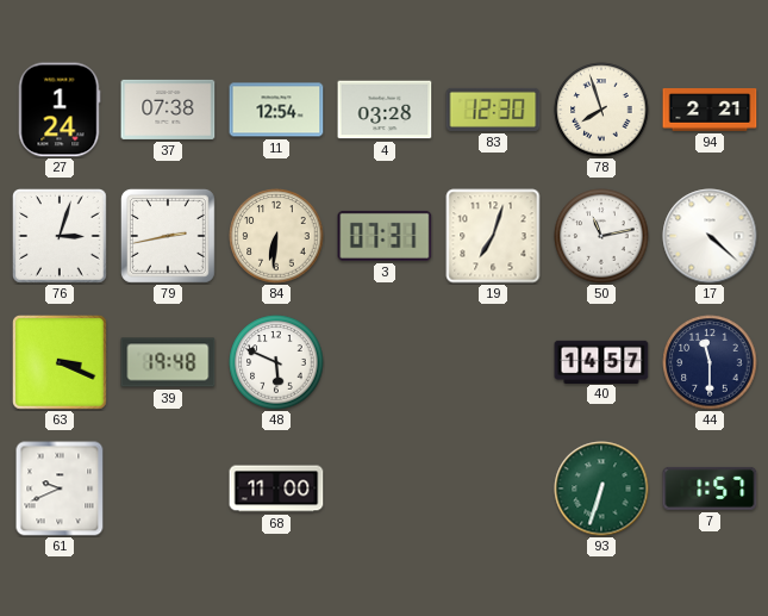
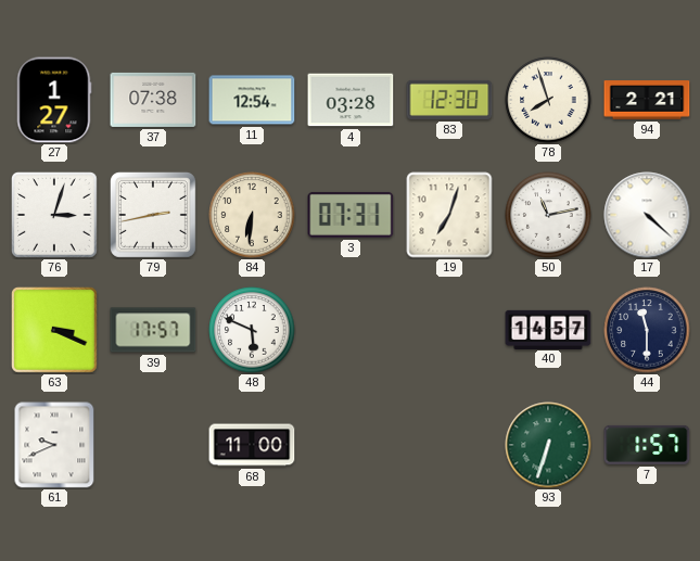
27: 1:24 -> 1:27
39: 19:48 -> 17:57
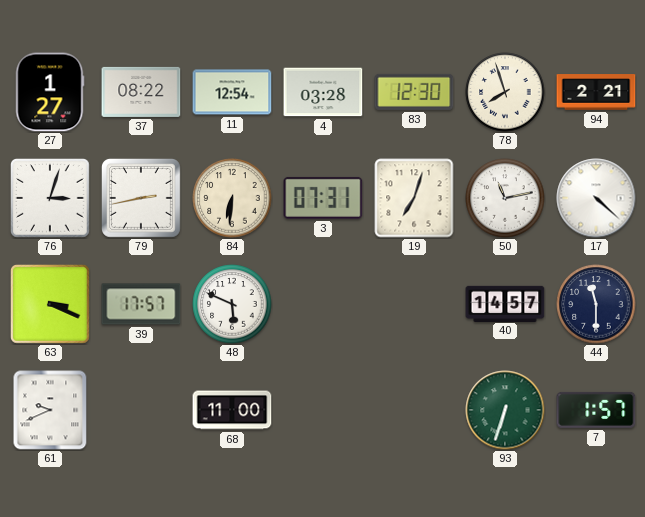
37: 07:38 -> 08:22
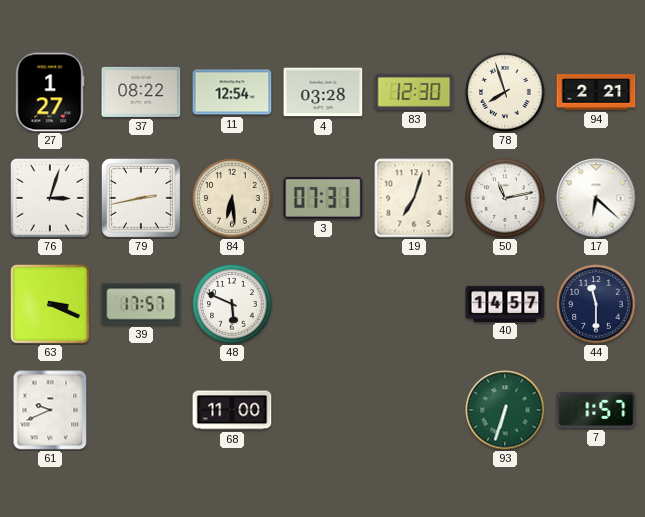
84: 6:31 -> 6:29
17: 4:22 -> 6:22
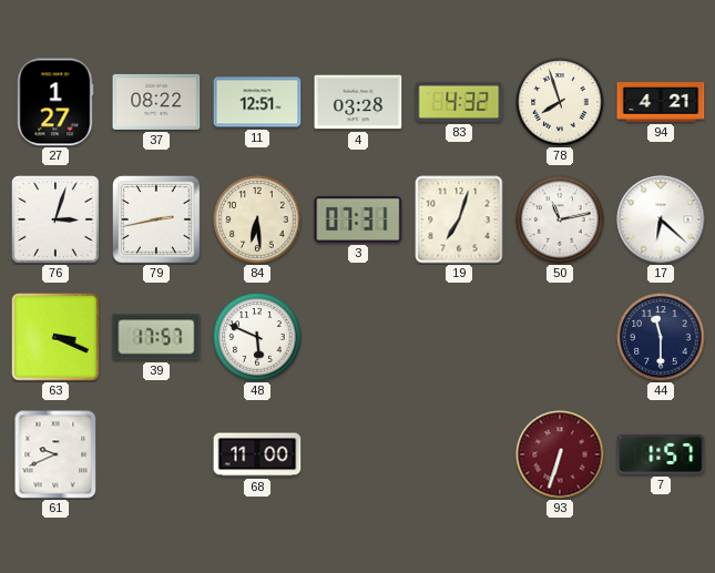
11: 12:54 -> 12:51
83: 12:30 -> 4:32
94: 2:21 -> 4:21
40: 14:57 -> none
93 dial: green -> burgundy
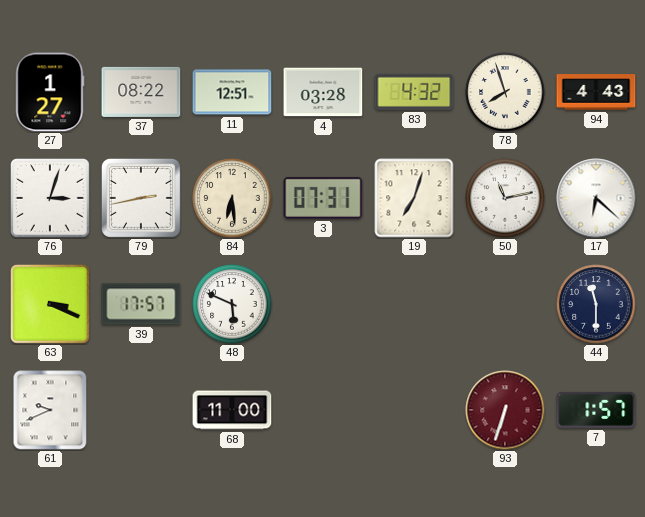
94: 4:21 -> 4:43
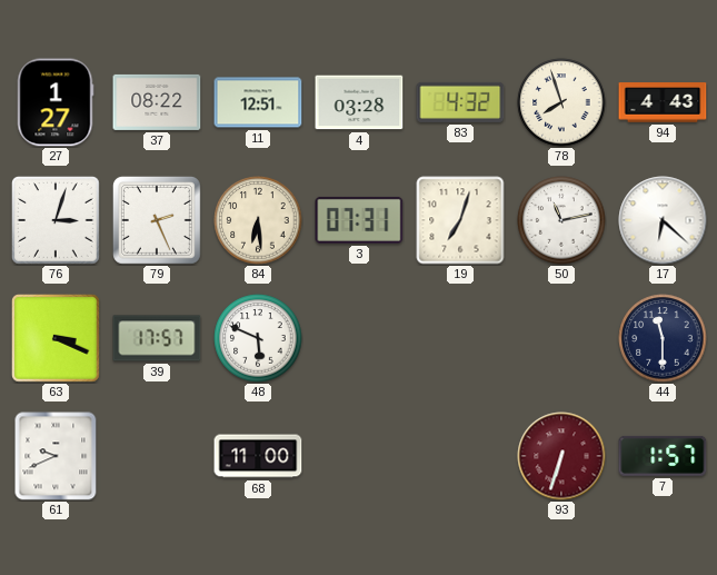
79: 2:43 -> 2:26
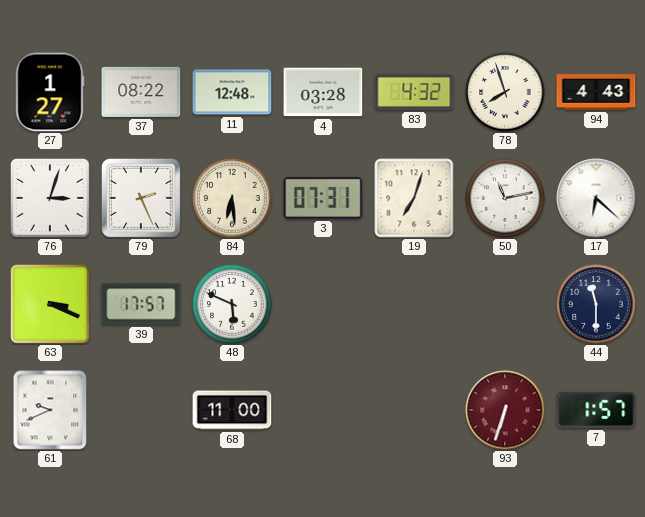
11: 12:51 -> 12:48
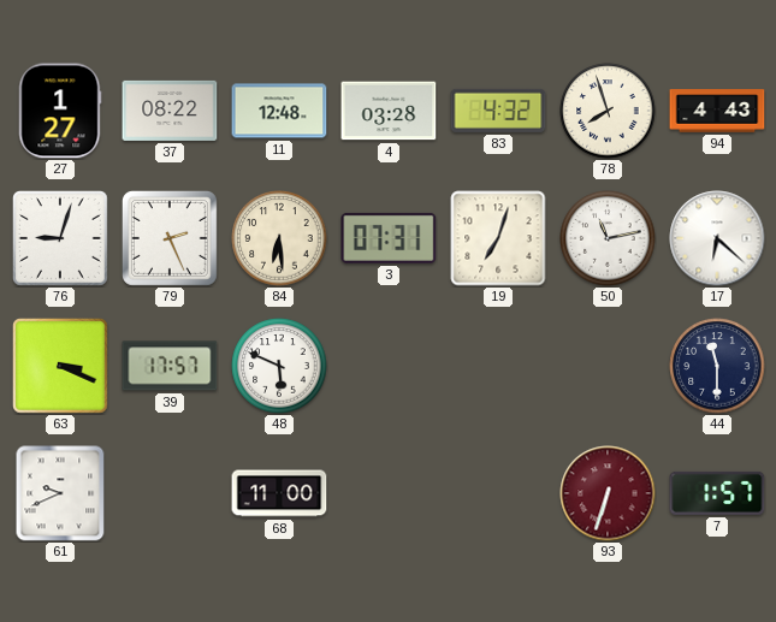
76: 3:03 -> 9:03
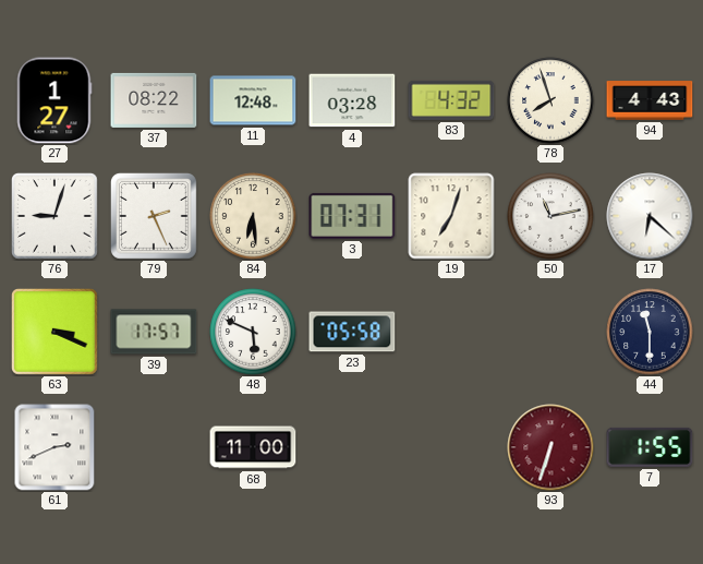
23: none -> 05:58
61: 9:41 -> 2:41
7: 1:57 -> 1:55
